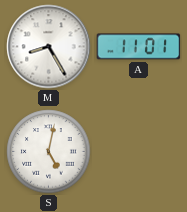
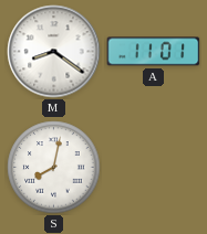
M: 8:25 -> 8:21
S: 5:02 -> 8:02
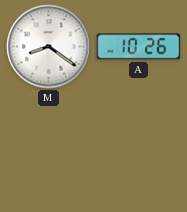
A: 11:01 -> 10:26
S: 8:02 -> none
